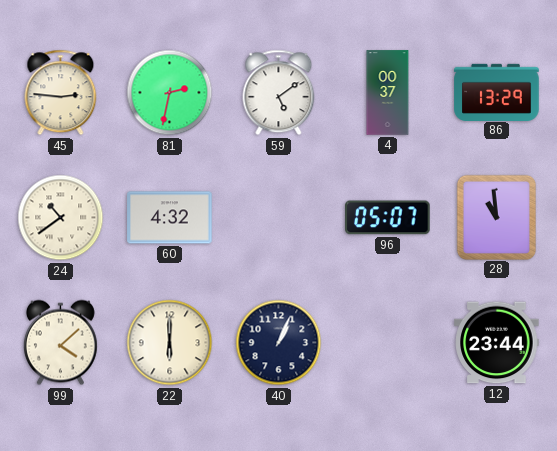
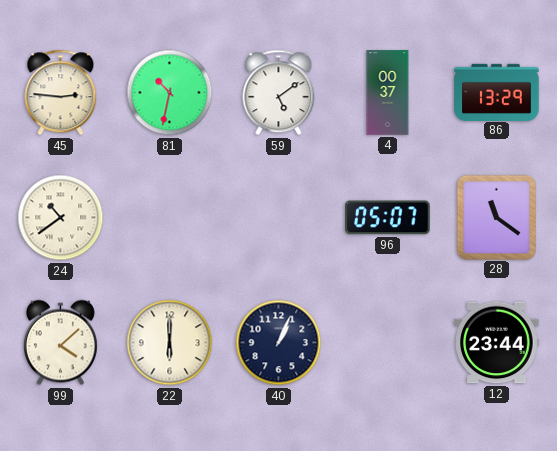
81: 2:32 -> 10:32
60: 4:32 -> none
28: 10:59 -> 11:21
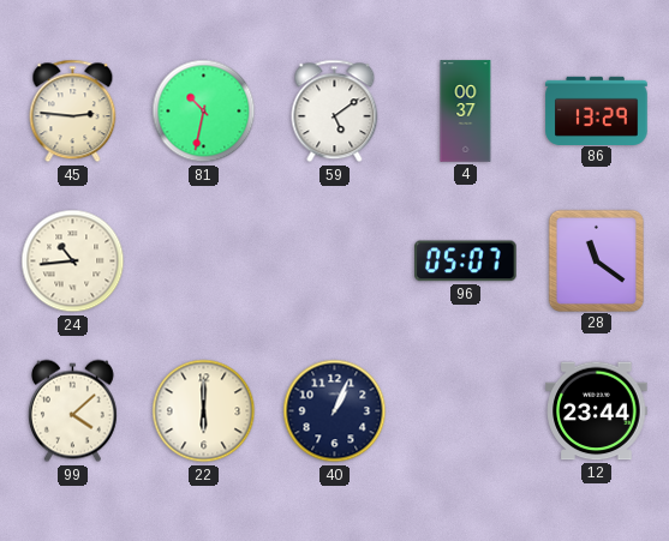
24: 10:39 -> 10:44
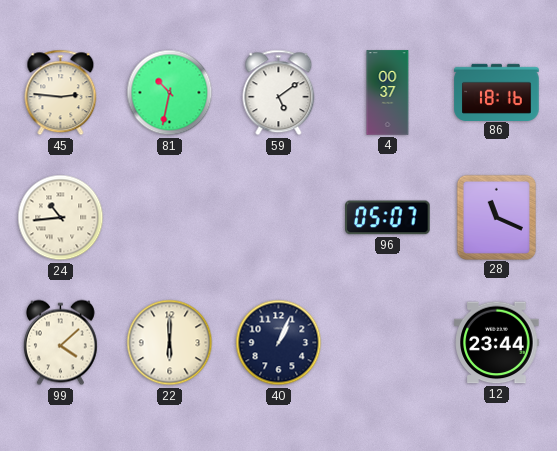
86: 13:29 -> 18:16
28: 11:21 -> 11:19
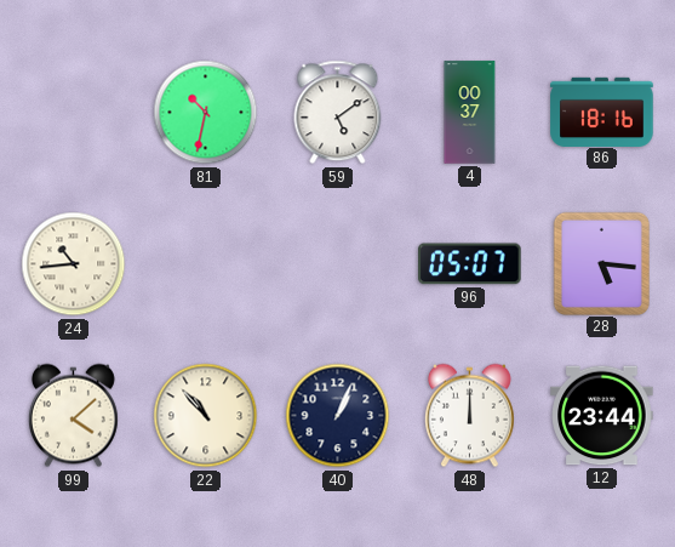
45: 2:46 -> none
28: 11:19 -> 5:16
22: 6:00 -> 10:53
48: none -> 12:00
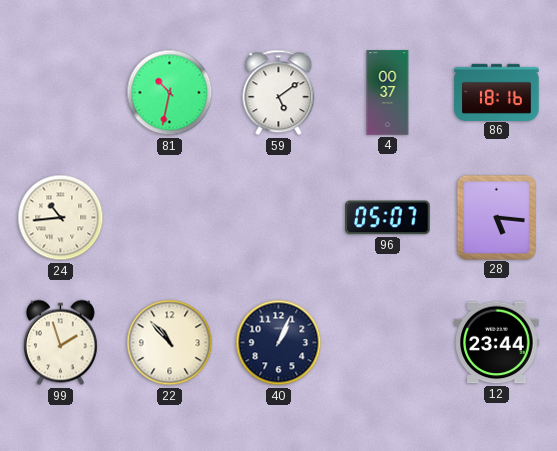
99: 4:08 -> 1:57
48: 12:00 -> none
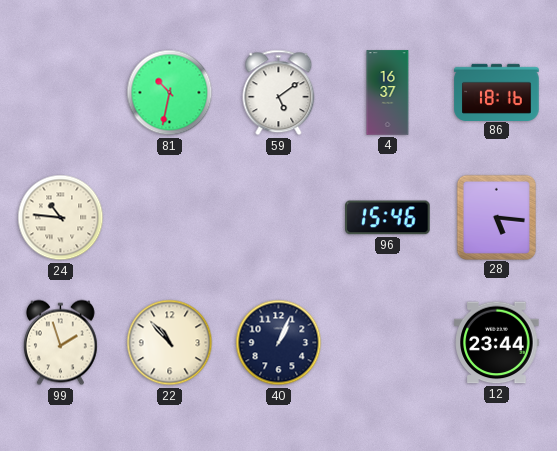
4: 00:37 -> 16:37
24: 10:44 -> 10:46
96: 05:07 -> 15:46
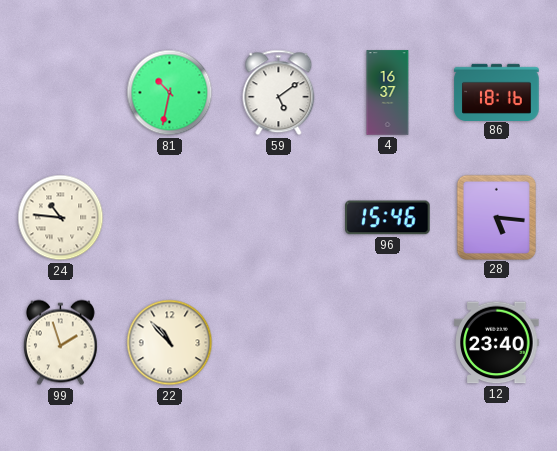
40: 1:04 -> none
12: 23:44 -> 23:40
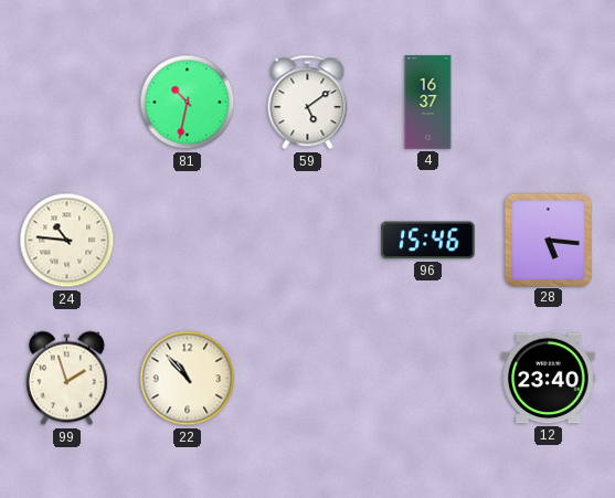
86: 18:16 -> none
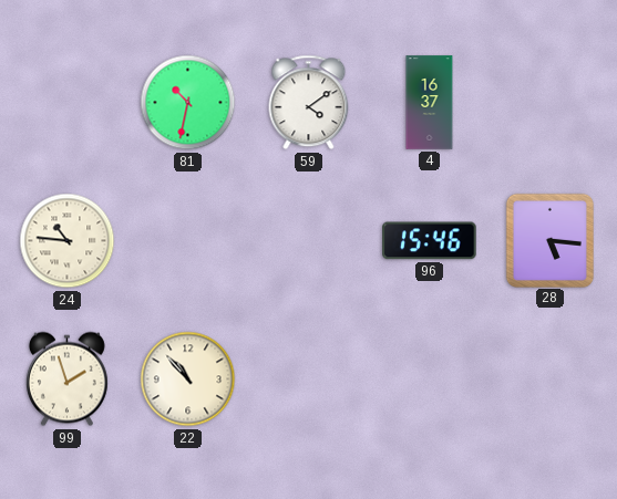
59: 5:09 -> 4:09
12: 23:40 -> none
